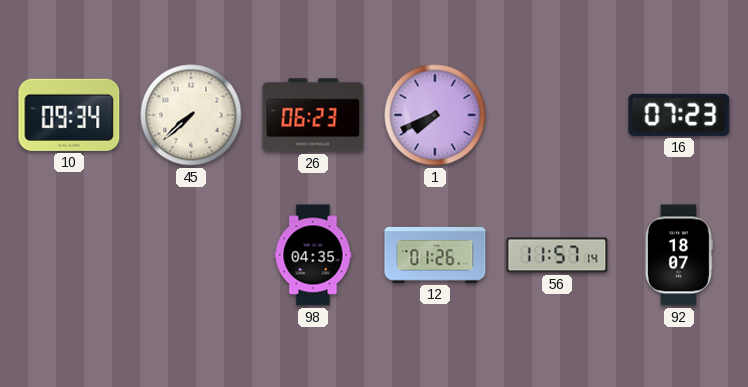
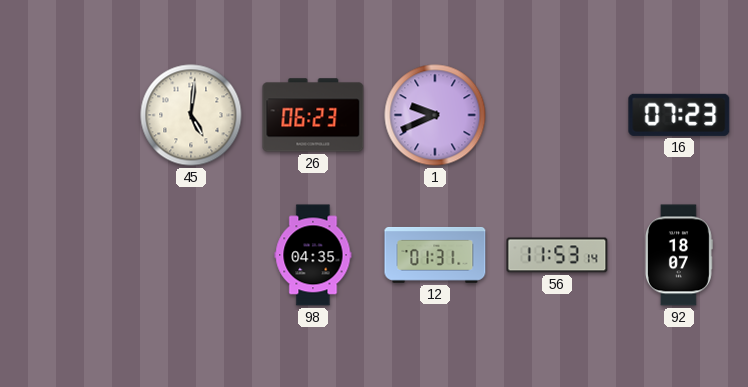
10: 09:34 -> none
45: 7:38 -> 5:01
1: 7:41 -> 9:41
12: 01:26 -> 01:31
56: 11:57 -> 11:53
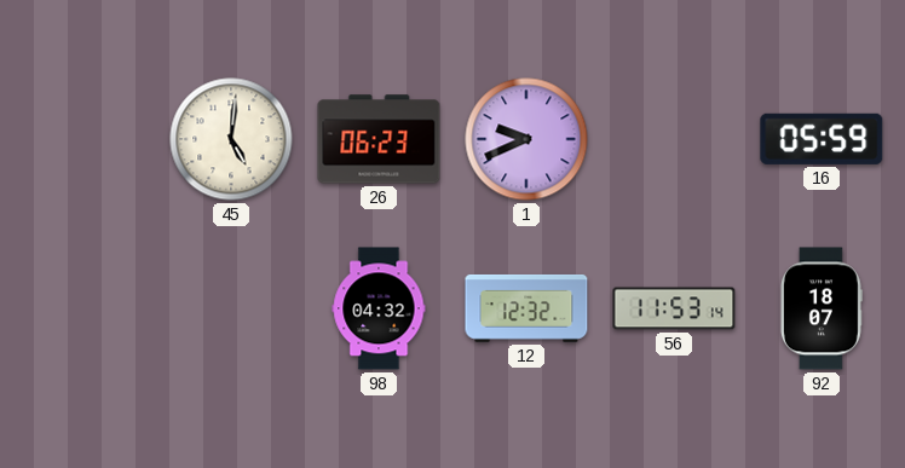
16: 07:23 -> 05:59
98: 04:35 -> 04:32
12: 01:31 -> 12:32
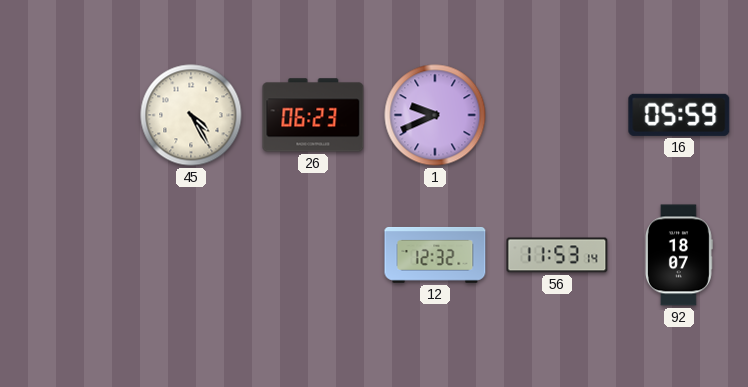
45: 5:01 -> 4:25
98: 04:32 -> none
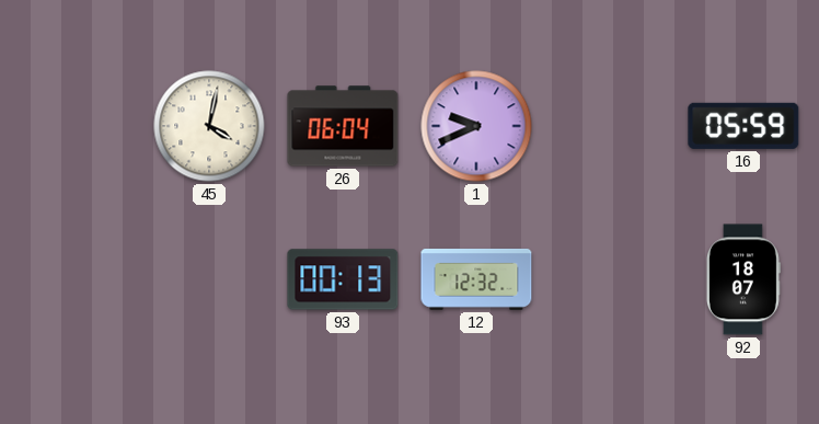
45: 4:25 -> 4:02
26: 06:23 -> 06:04
93: none -> 00:13
56: 11:53 -> none
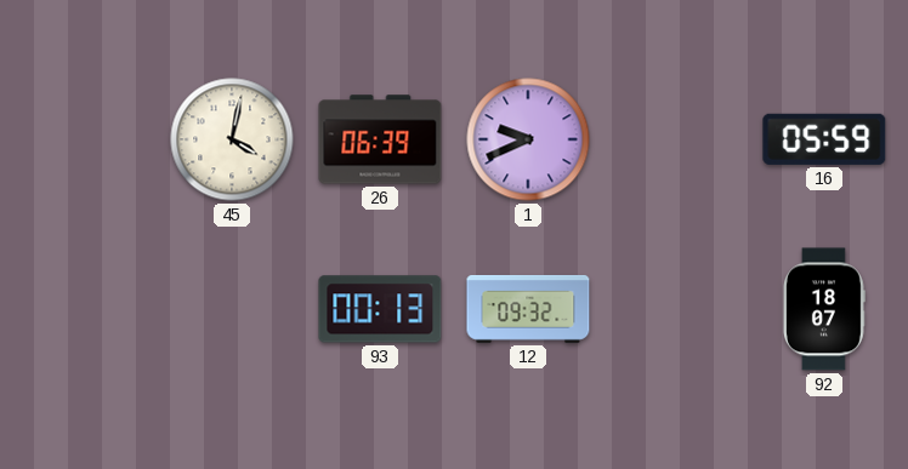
26: 06:04 -> 06:39
12: 12:32 -> 09:32
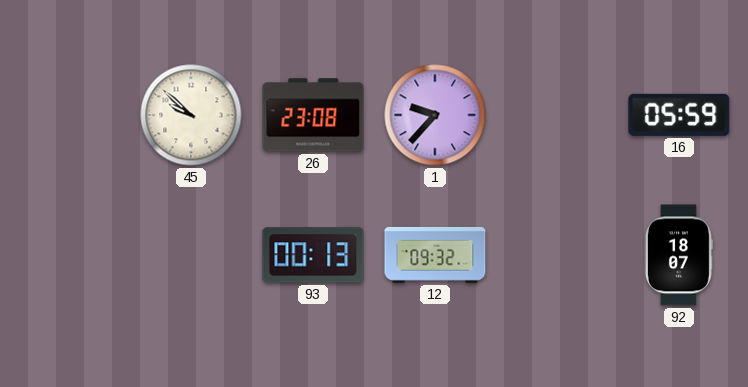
45: 4:02 -> 9:52
26: 06:39 -> 23:08
1: 9:41 -> 9:37
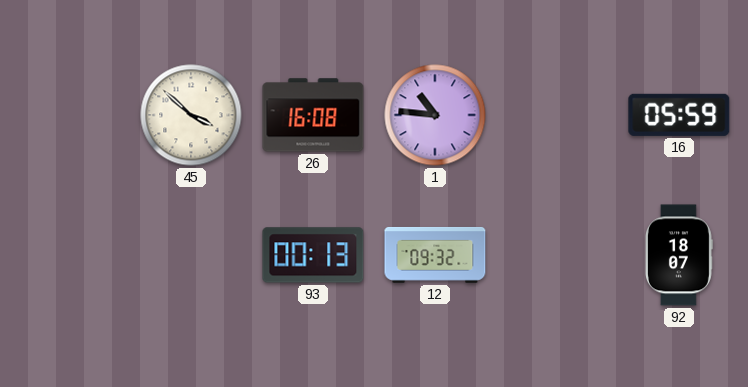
45: 9:52 -> 3:52
26: 23:08 -> 16:08
1: 9:37 -> 10:46
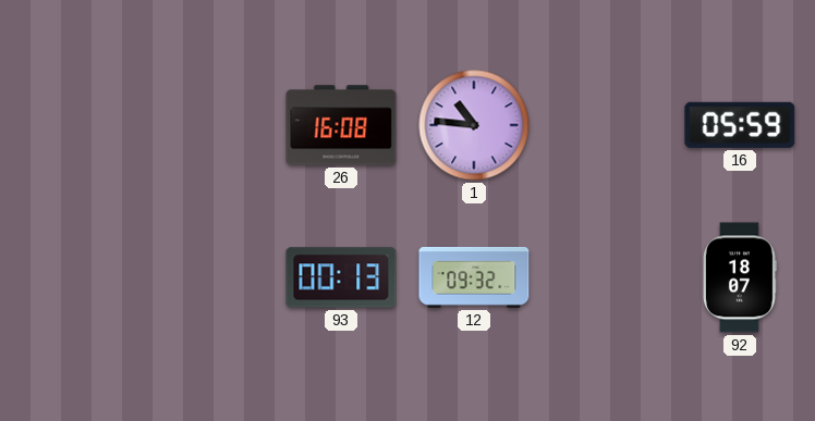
45: 3:52 -> none
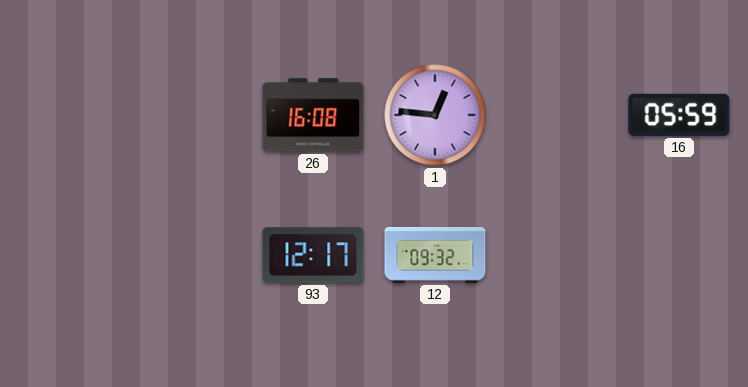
1: 10:46 -> 12:46
93: 00:13 -> 12:17
92: 18:07 -> none
